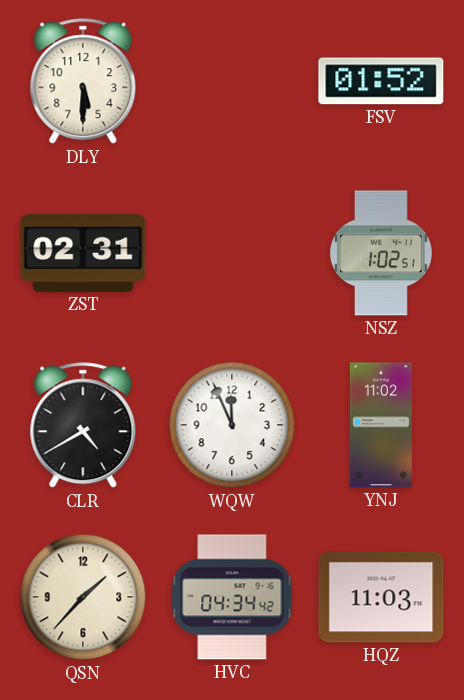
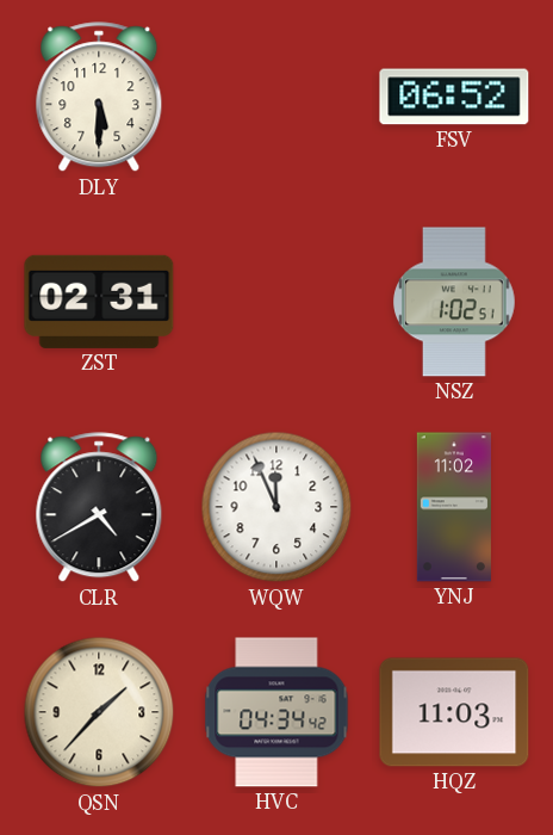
FSV: 01:52 -> 06:52
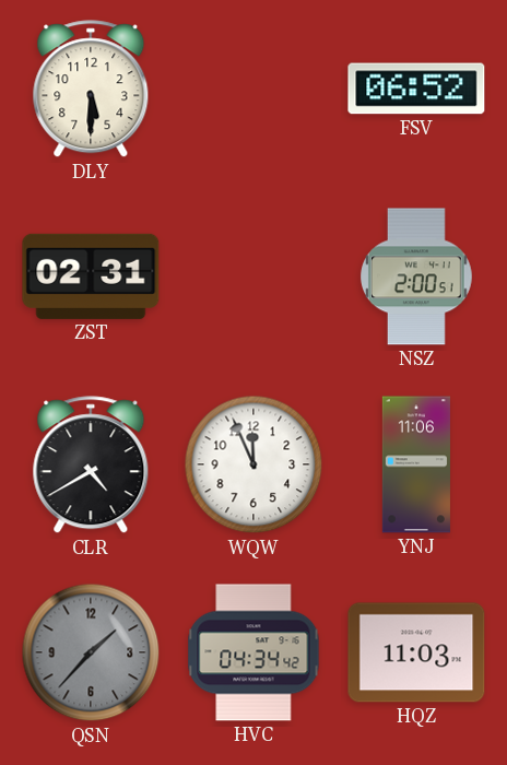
NSZ: 1:02 -> 2:00
YNJ: 11:02 -> 11:06
QSN dial: cream -> grey
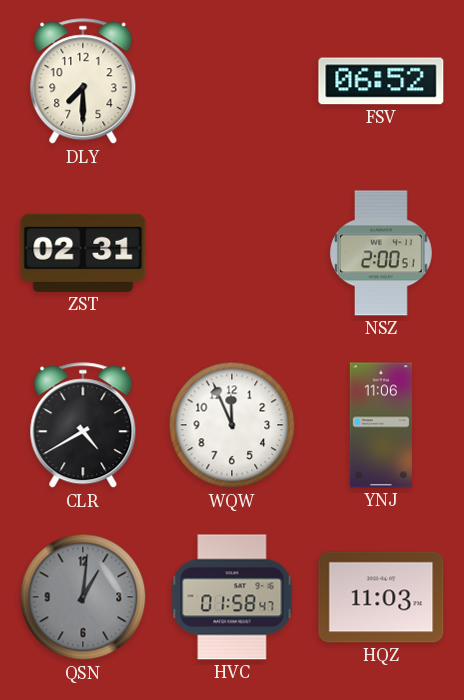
DLY: 5:30 -> 7:30
QSN: 1:37 -> 1:01
HVC: 04:34 -> 01:58
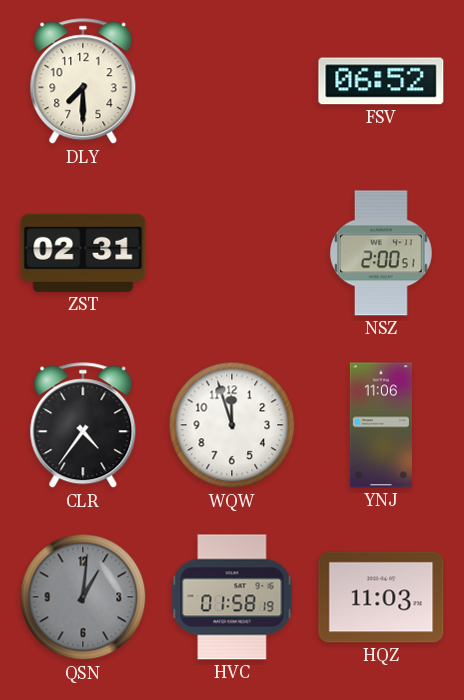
CLR: 4:40 -> 4:36
WQW: 11:56 -> 11:57
HVC: 01:58:47 -> 01:58:19
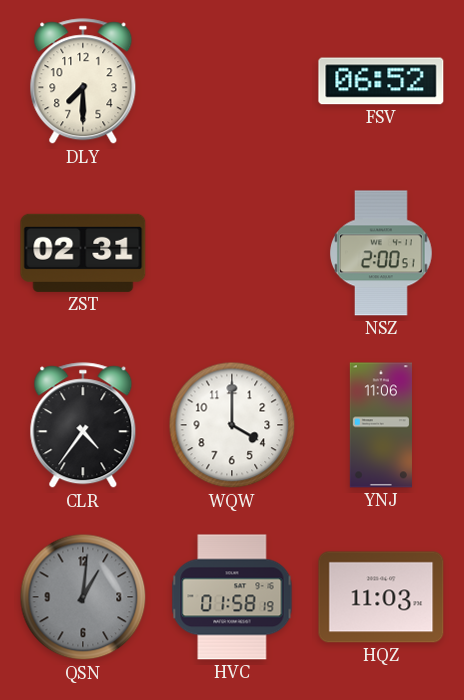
WQW: 11:57 -> 4:00
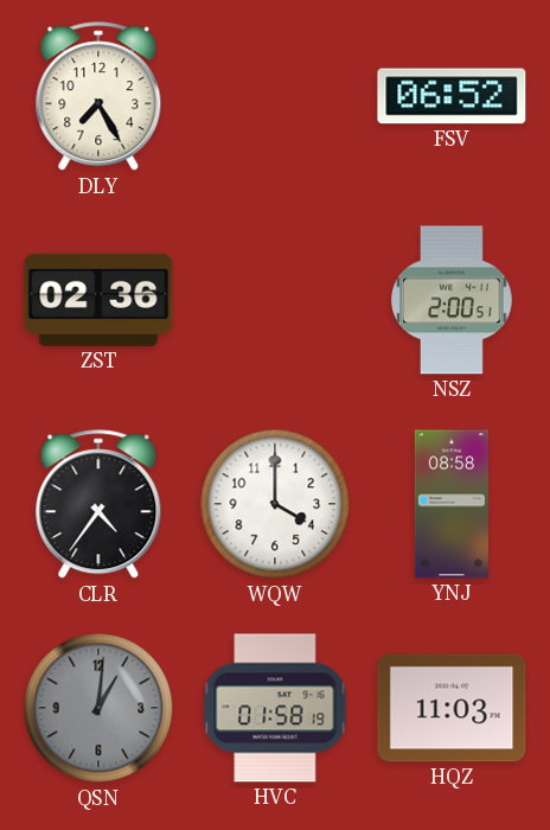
DLY: 7:30 -> 7:25
ZST: 02:31 -> 02:36
YNJ: 11:06 -> 08:58
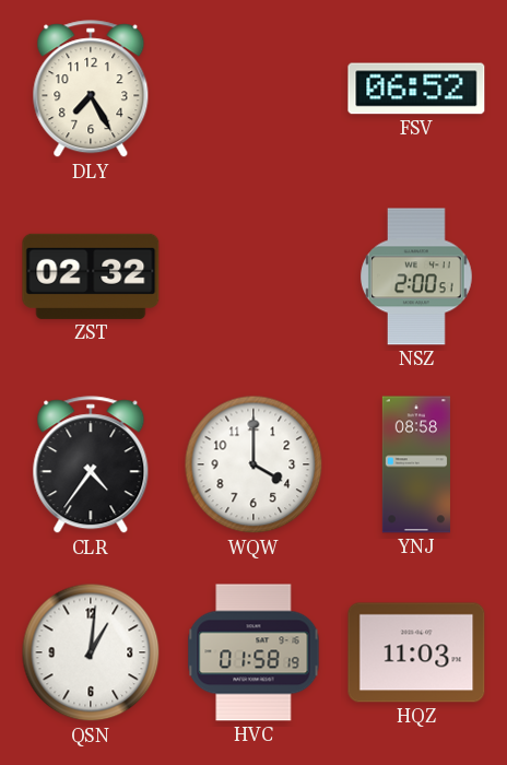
ZST: 02:36 -> 02:32
QSN dial: grey -> white
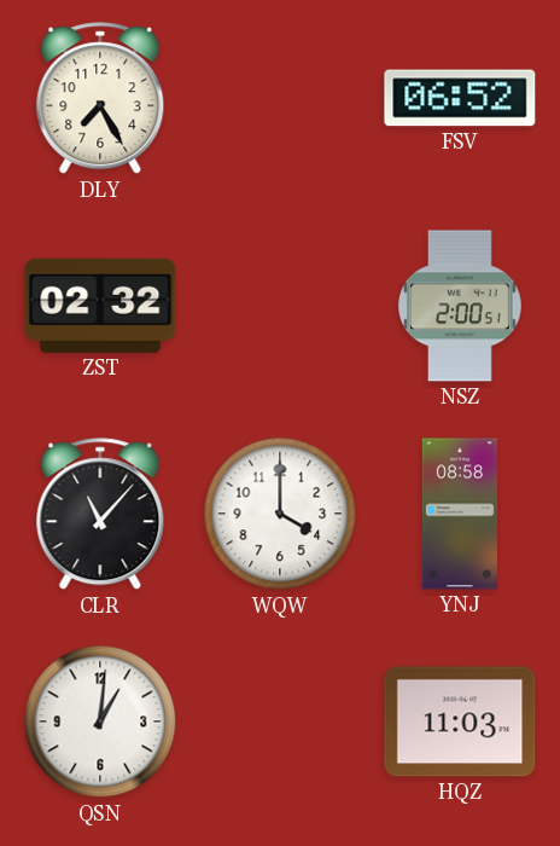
CLR: 4:36 -> 11:07
HVC: 01:58 -> none
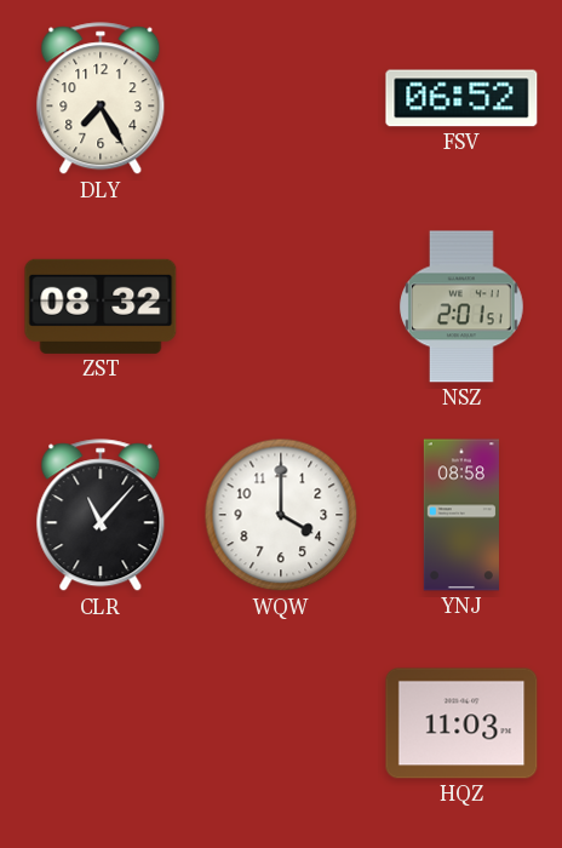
ZST: 02:32 -> 08:32
NSZ: 2:00 -> 2:01
QSN: 1:01 -> none
